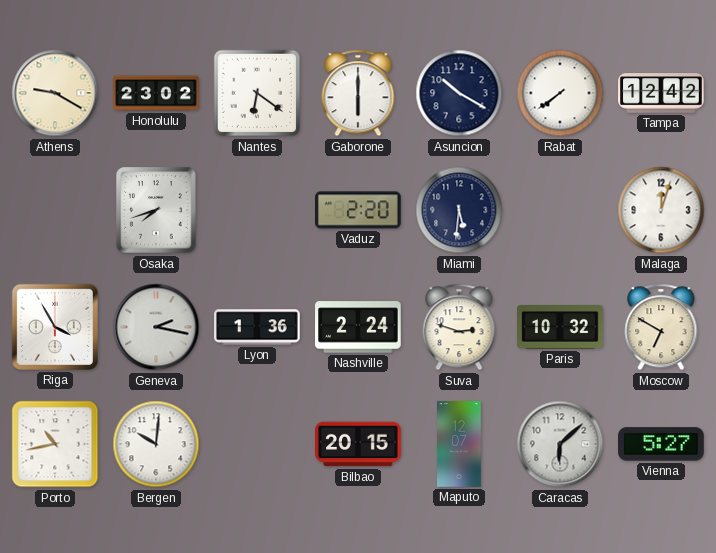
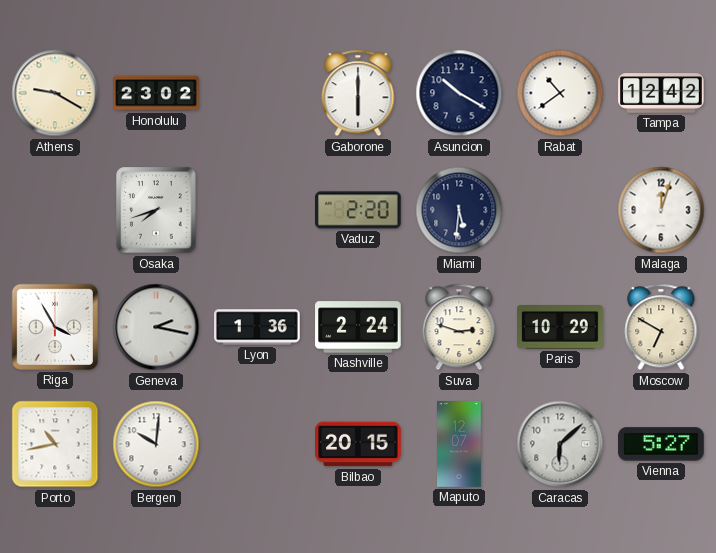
Nantes: 6:21 -> none
Rabat: 7:39 -> 10:39
Paris: 10:32 -> 10:29
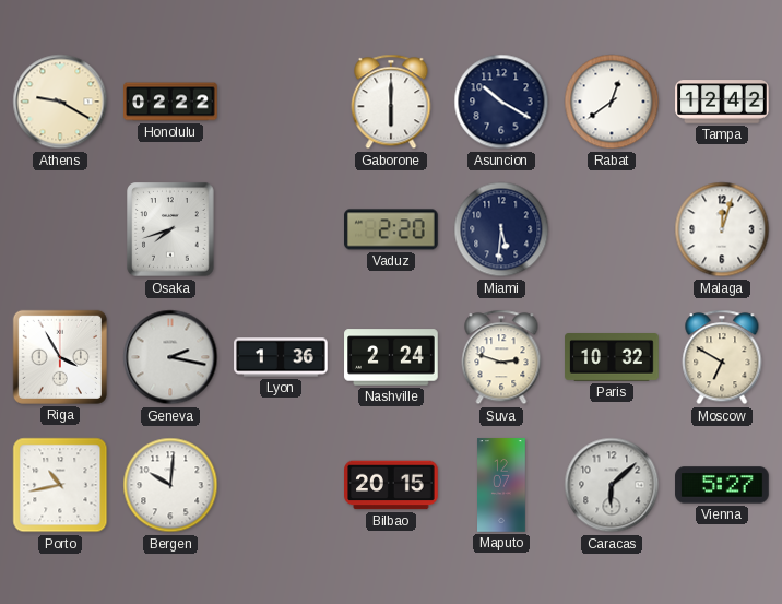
Honolulu: 23:02 -> 02:22
Rabat: 10:39 -> 12:39
Paris: 10:29 -> 10:32
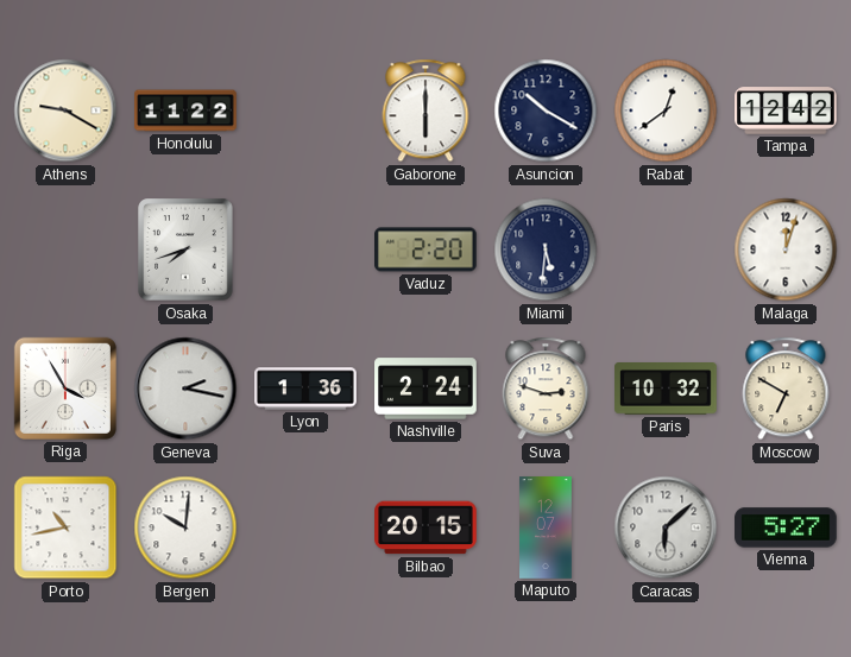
Honolulu: 02:22 -> 11:22
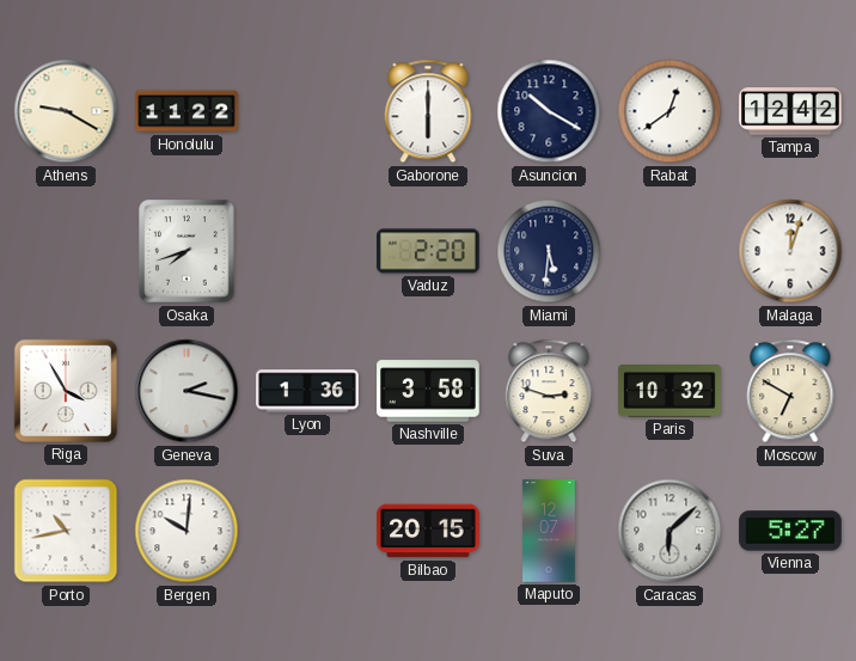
Nashville: 2:24 -> 3:58
